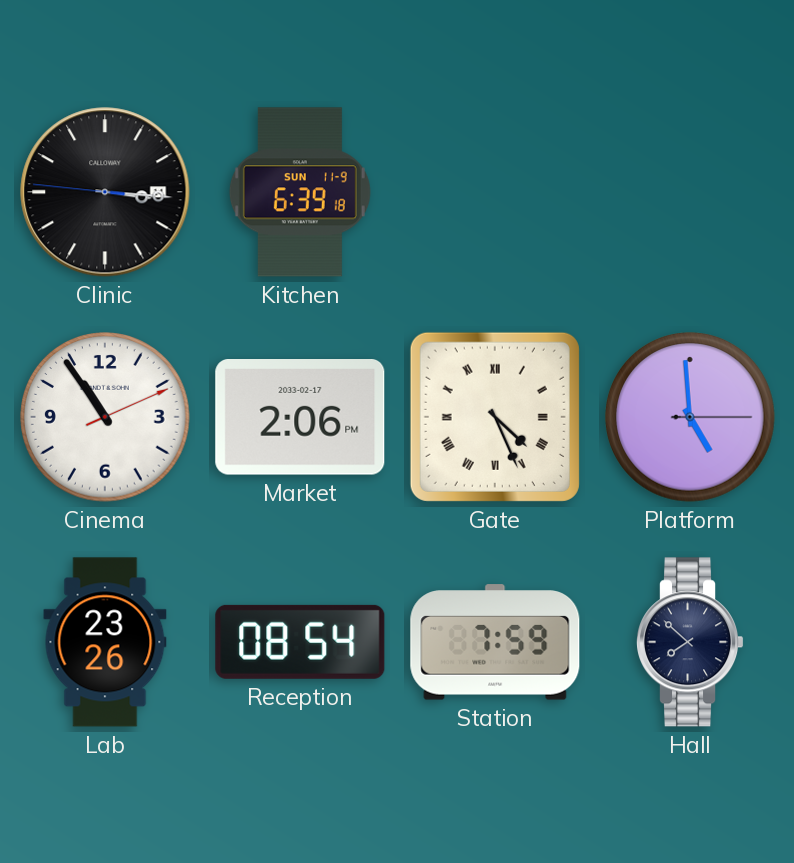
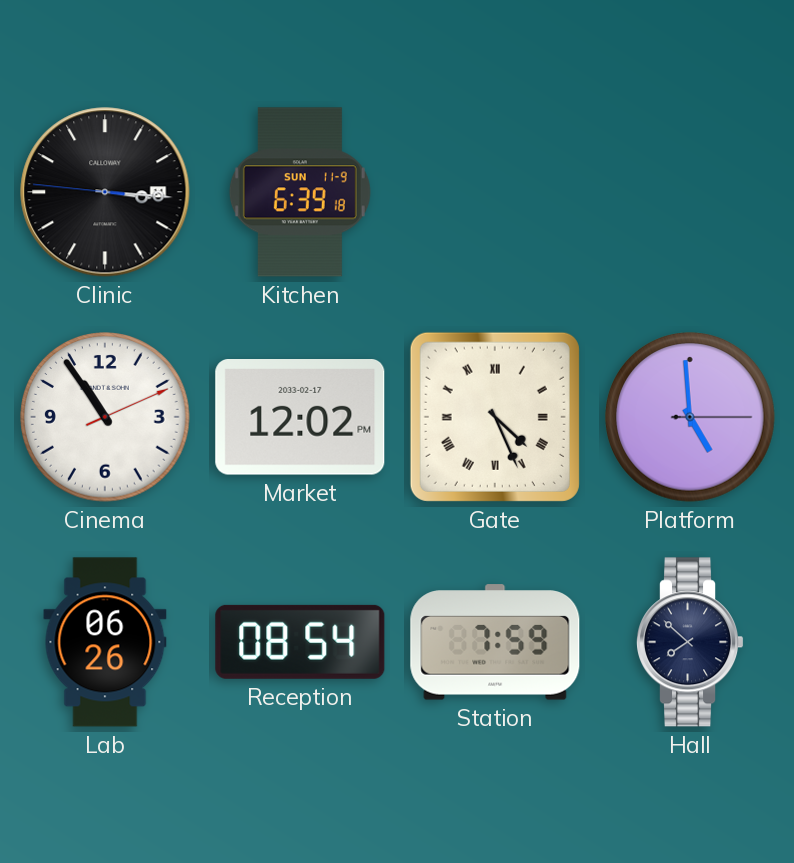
Market: 2:06 -> 12:02
Lab: 23:26 -> 06:26
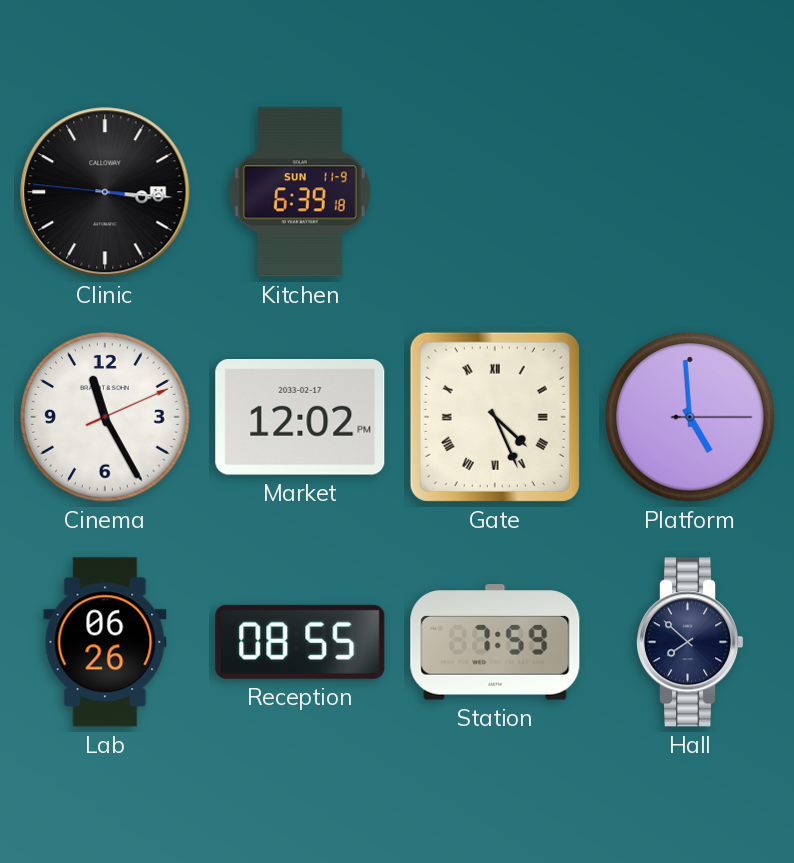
Cinema: 10:54 -> 11:25
Reception: 08:54 -> 08:55
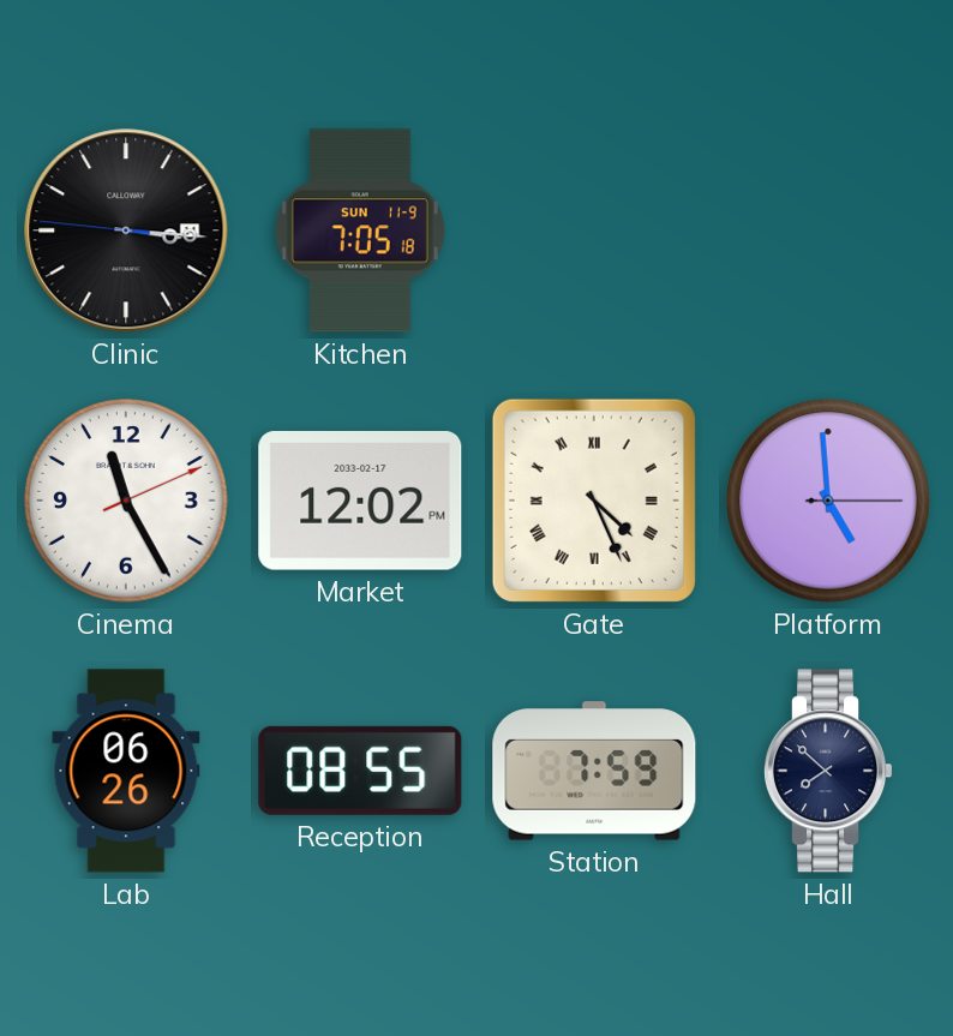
Kitchen: 6:39 -> 7:05
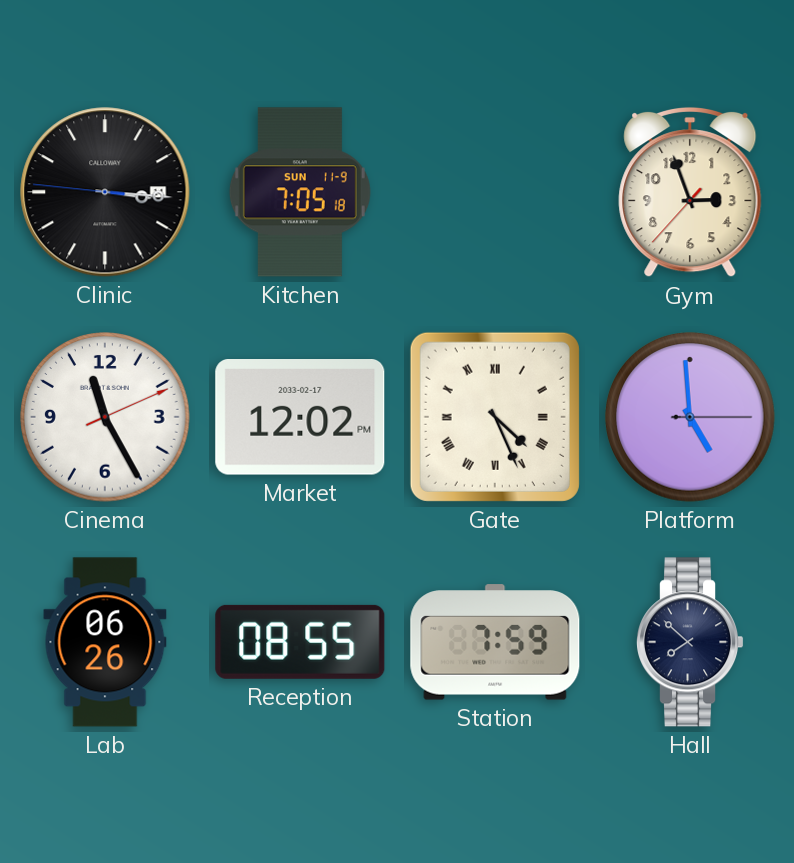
Gym: none -> 2:56
